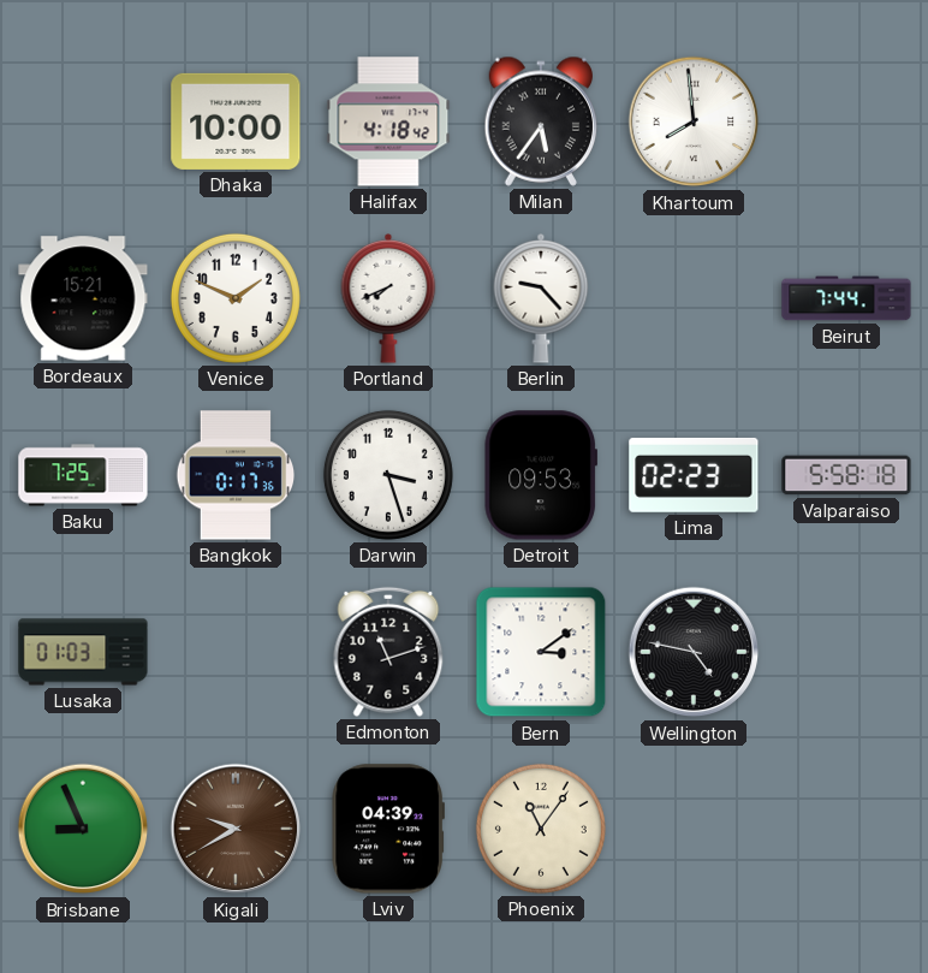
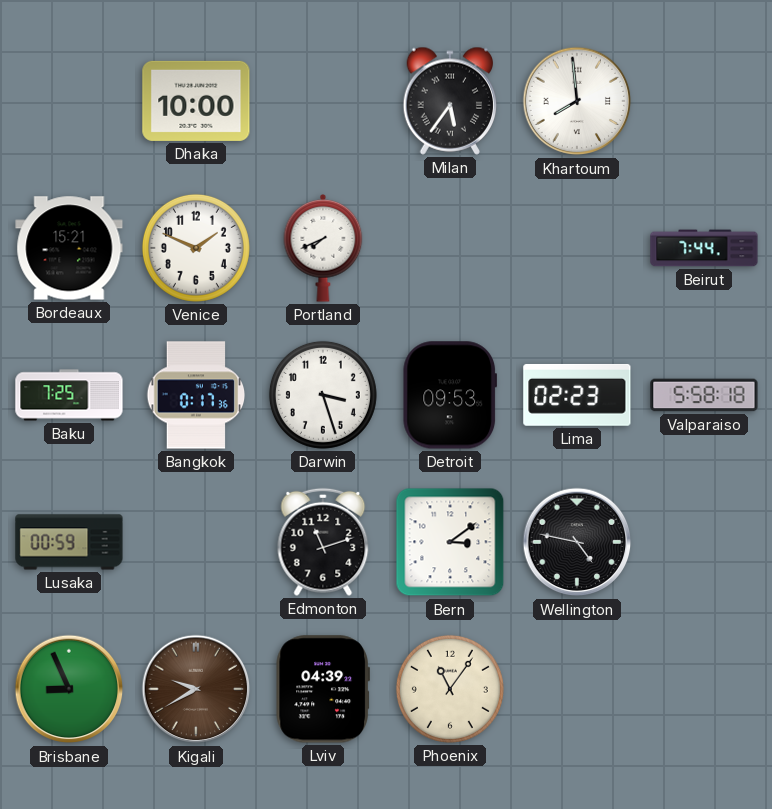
Halifax: 4:18 -> none
Berlin: 9:23 -> none
Lusaka: 01:03 -> 00:59
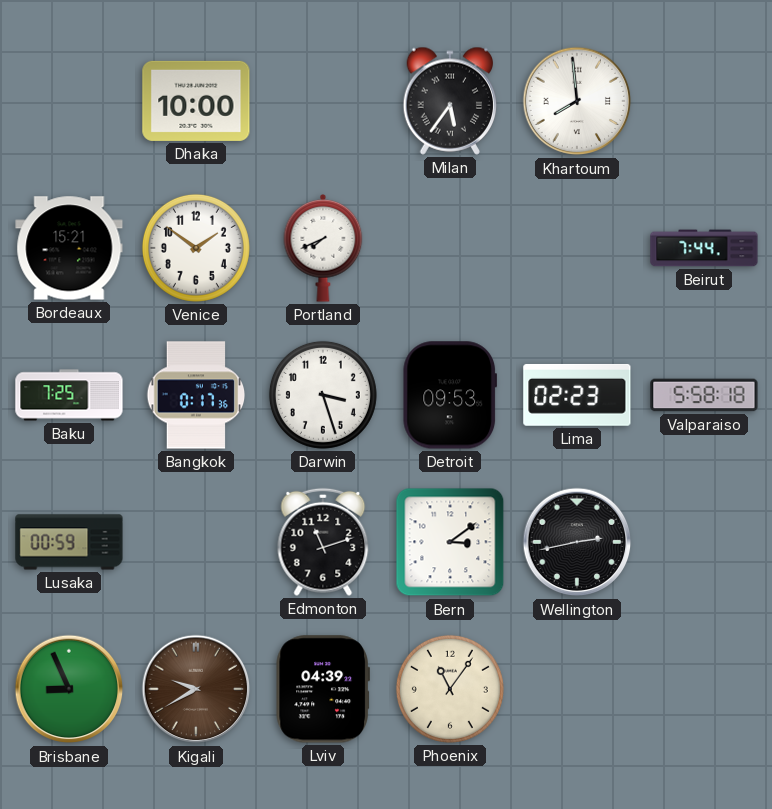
Venice: 1:49 -> 1:51
Wellington: 4:47 -> 2:43
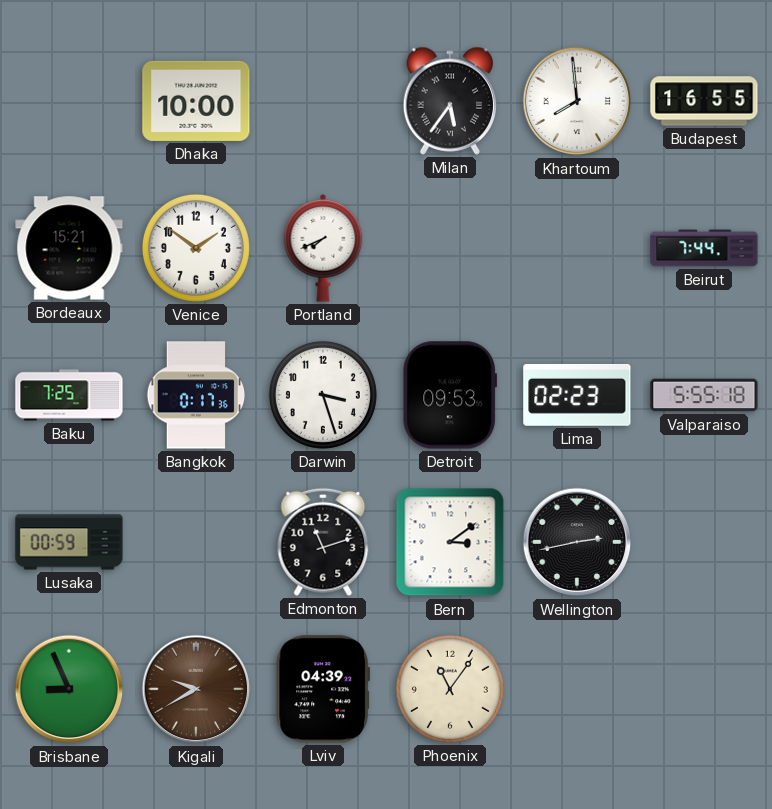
Budapest: none -> 16:55
Valparaiso: 5:58 -> 5:55
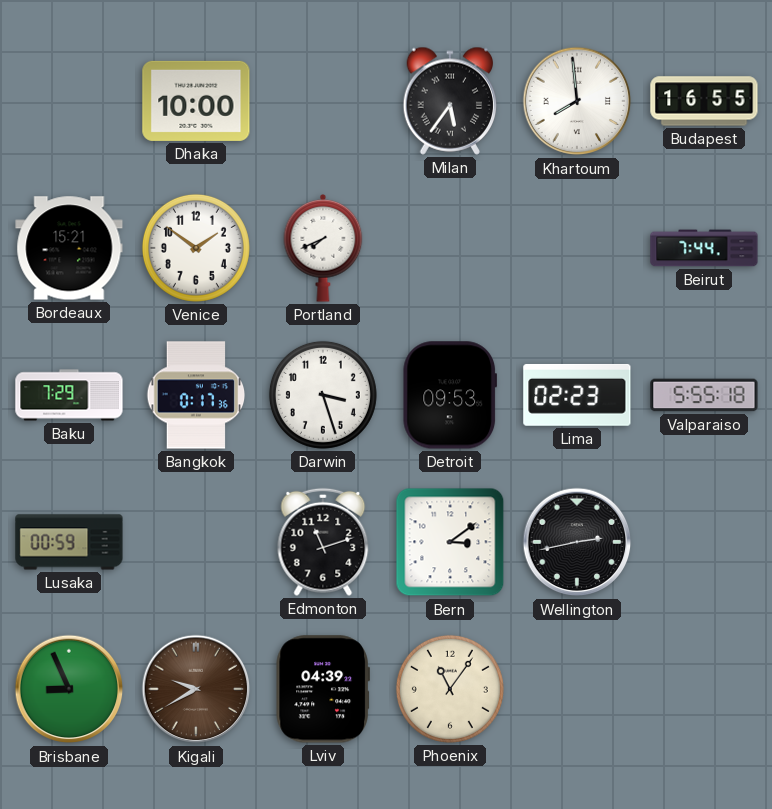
Baku: 7:25 -> 7:29
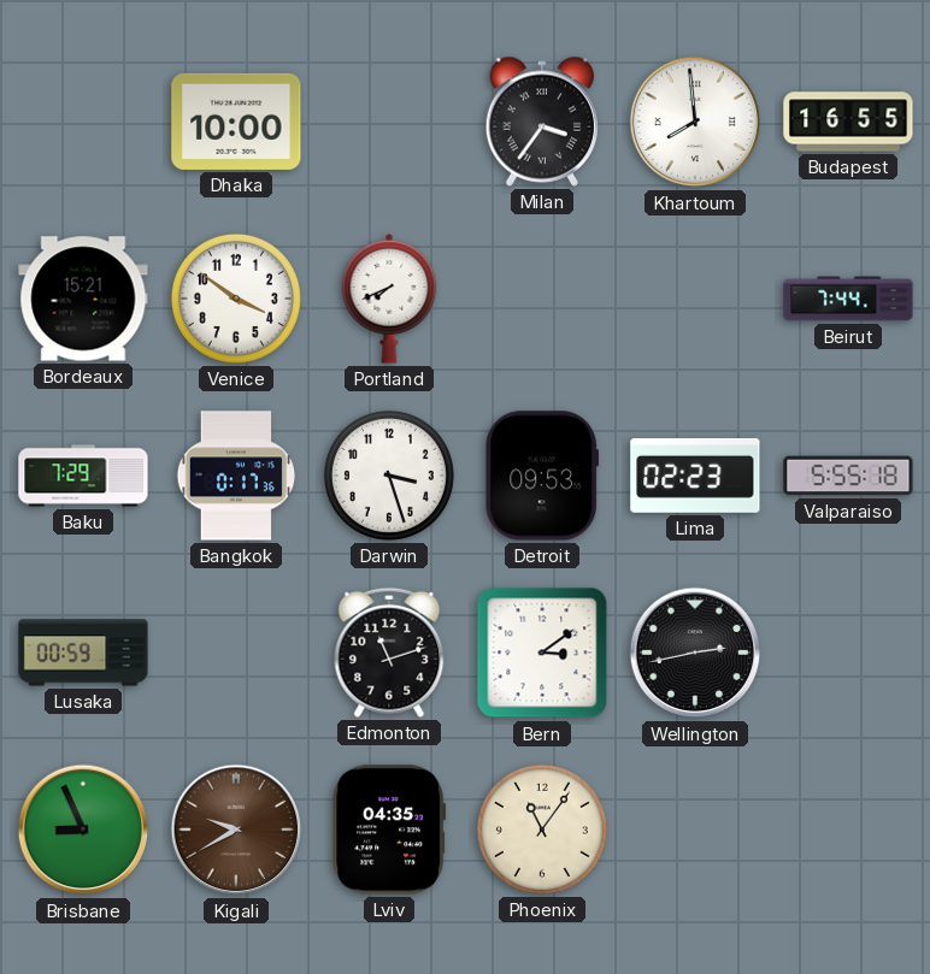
Milan: 5:36 -> 3:36
Venice: 1:51 -> 3:51
Lviv: 04:39 -> 04:35
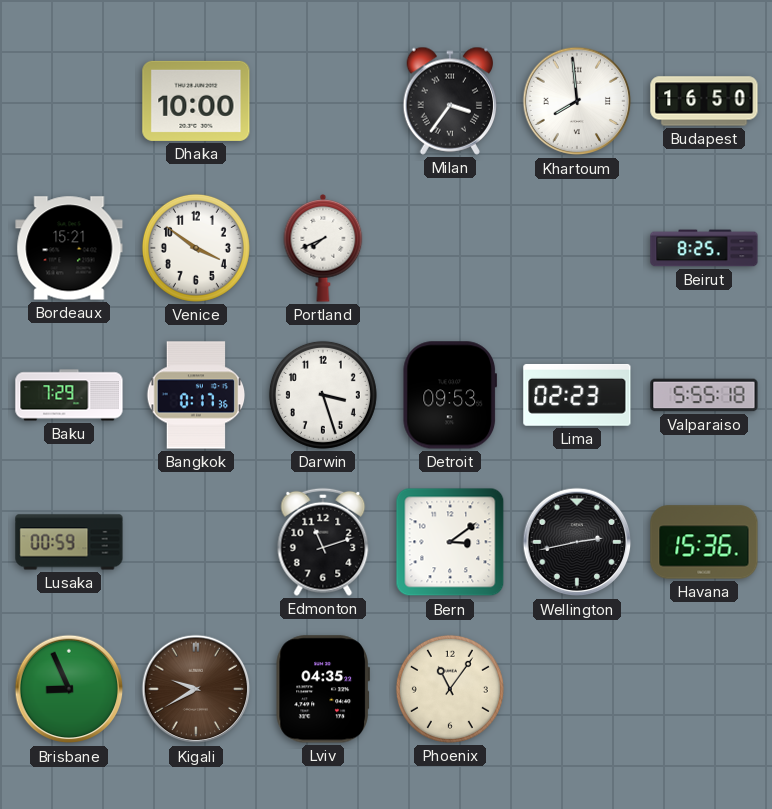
Budapest: 16:55 -> 16:50
Beirut: 7:44 -> 8:25
Havana: none -> 15:36
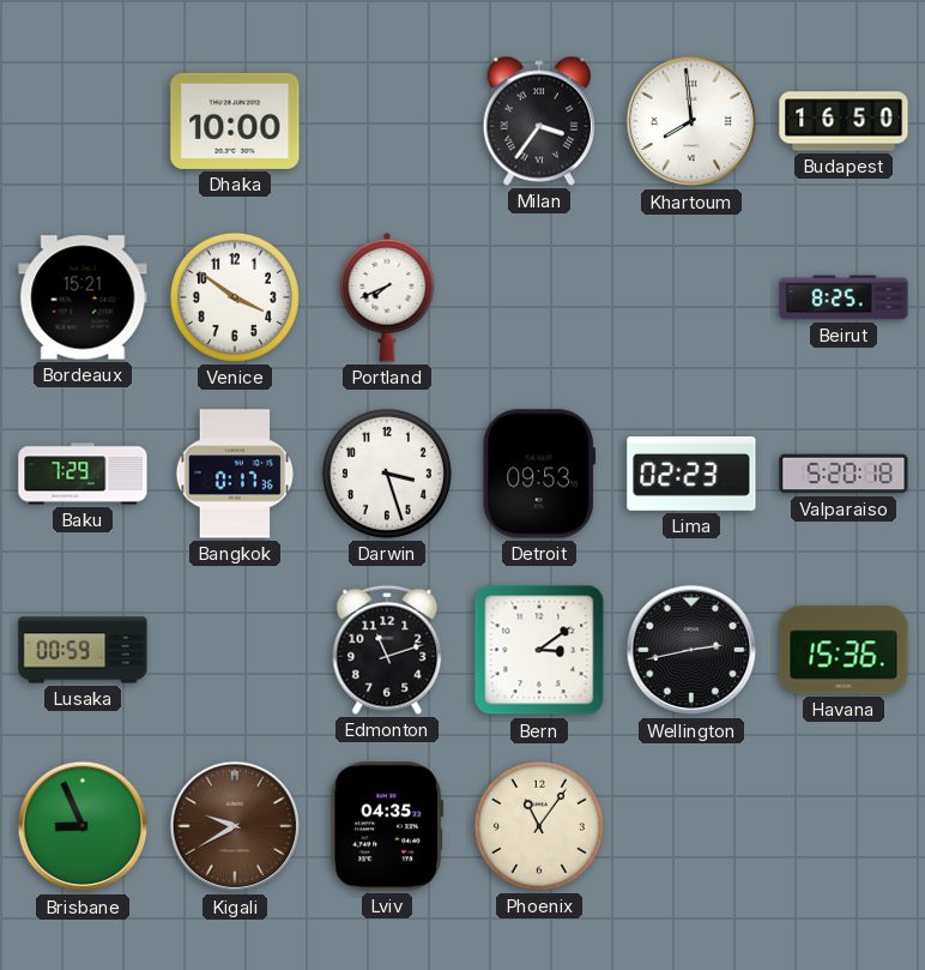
Valparaiso: 5:55 -> 5:20
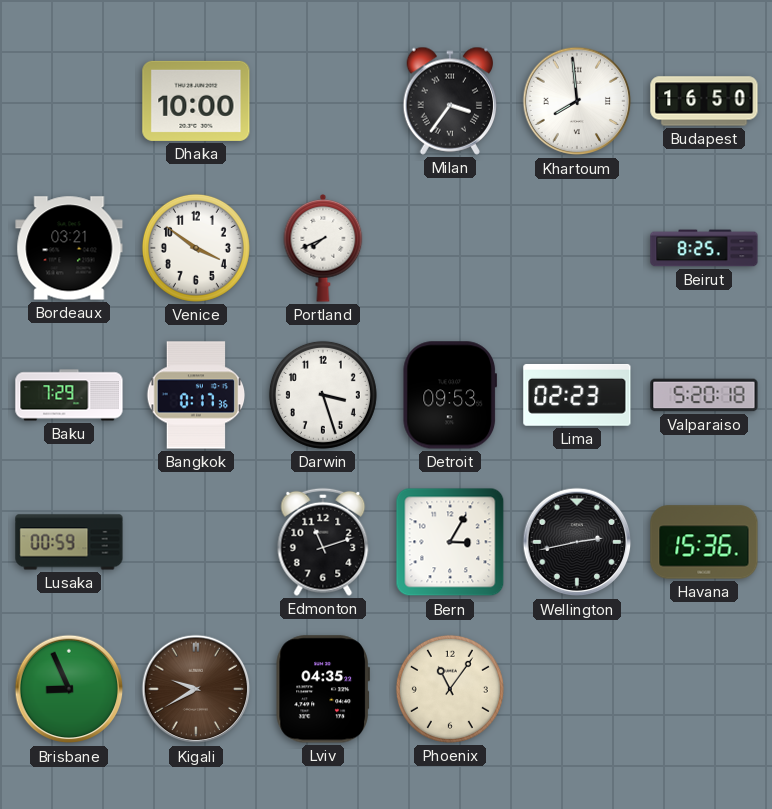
Bordeaux: 15:21 -> 03:21
Bern: 3:09 -> 3:05
